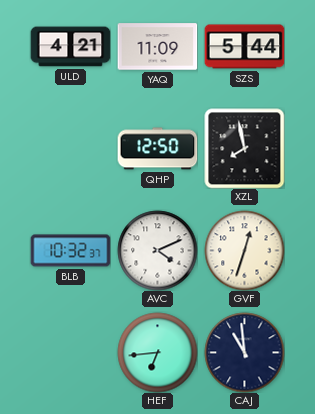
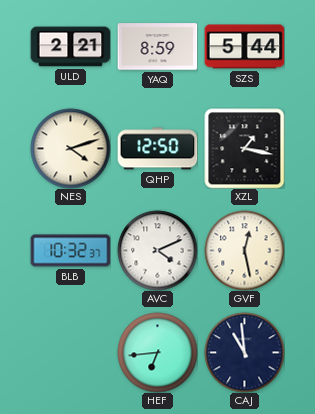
ULD: 4:21 -> 2:21
YAQ: 11:09 -> 8:59
NES: none -> 4:12
XZL: 7:58 -> 1:17
GVF: 12:33 -> 12:28
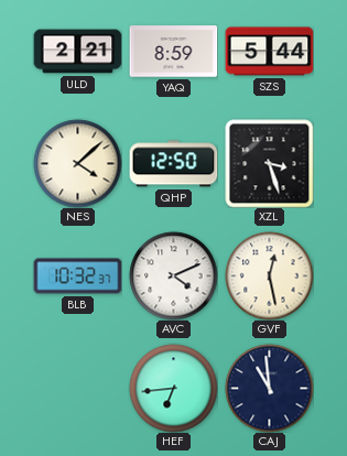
NES: 4:12 -> 4:08
XZL: 1:17 -> 3:27
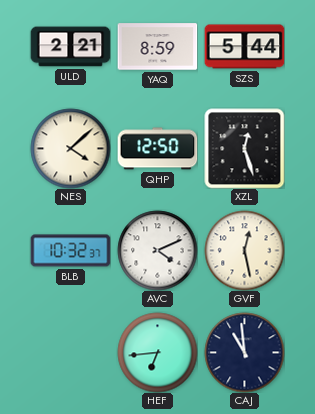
XZL: 3:27 -> 12:27
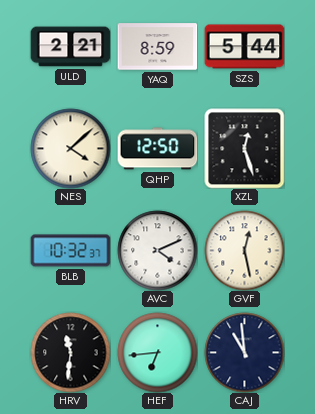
HRV: none -> 11:31
